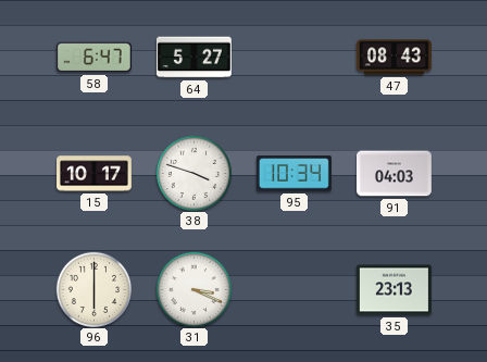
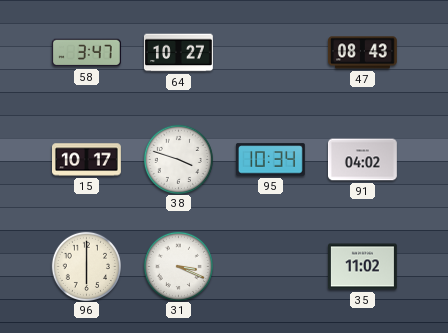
58: 6:47 -> 3:47
64: 5:27 -> 10:27
91: 04:03 -> 04:02
35: 23:13 -> 11:02
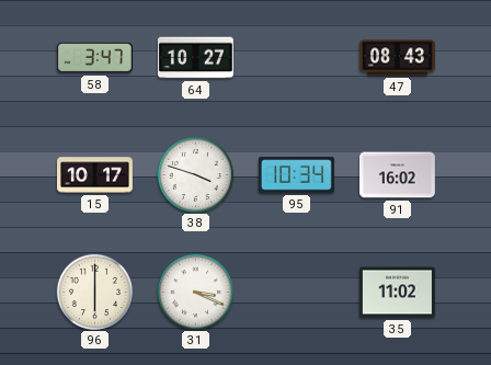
91: 04:02 -> 16:02
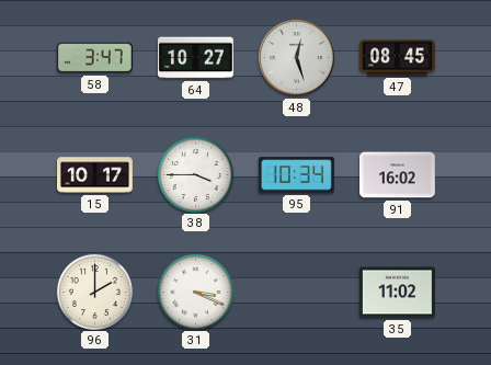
48: none -> 12:27
47: 08:43 -> 08:45
38: 3:48 -> 3:45
96: 6:00 -> 2:00
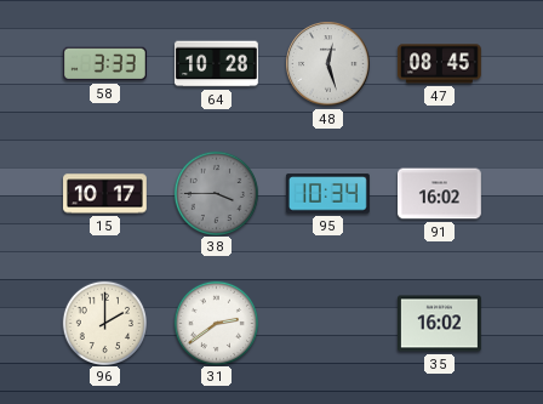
58: 3:47 -> 3:33
64: 10:27 -> 10:28
38 dial: white -> grey
31: 3:19 -> 2:39
35: 11:02 -> 16:02
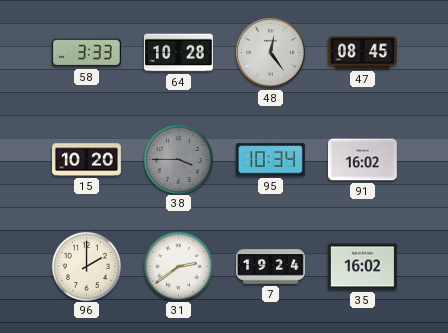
48: 12:27 -> 12:24
15: 10:17 -> 10:20
7: none -> 19:24
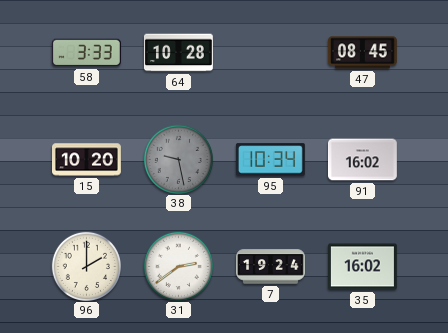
48: 12:24 -> none
38: 3:45 -> 9:28
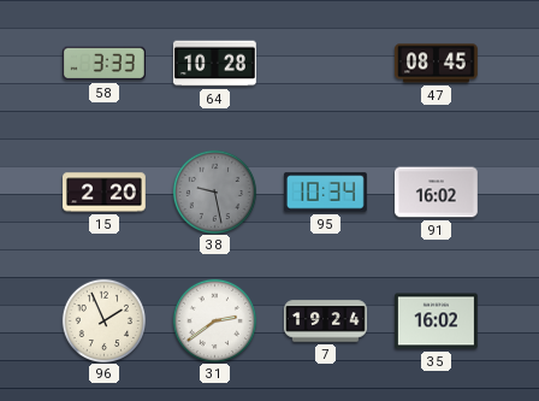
15: 10:20 -> 2:20
96: 2:00 -> 1:56
